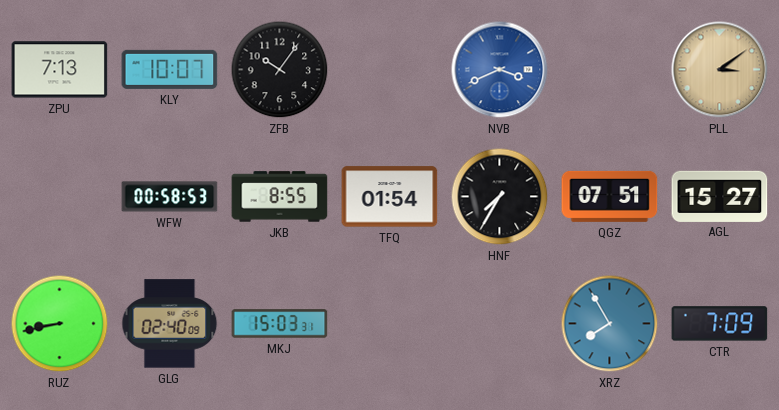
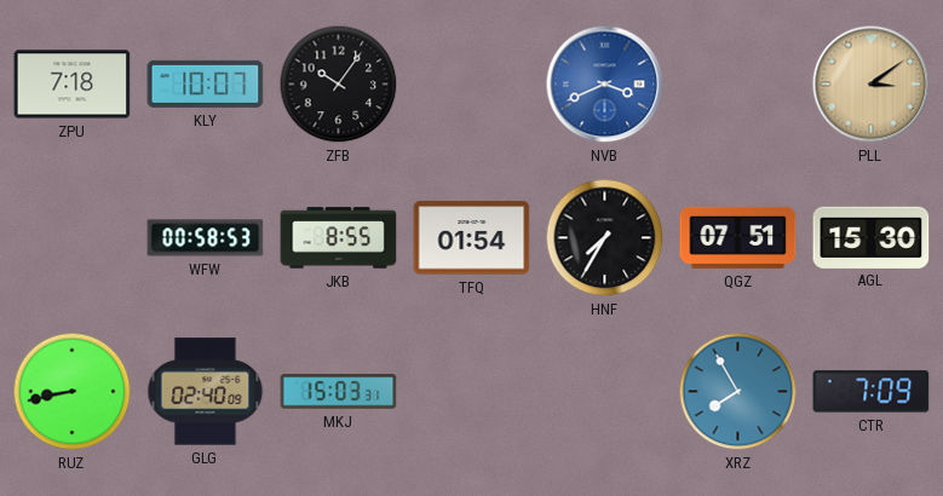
ZPU: 7:13 -> 7:18
AGL: 15:27 -> 15:30
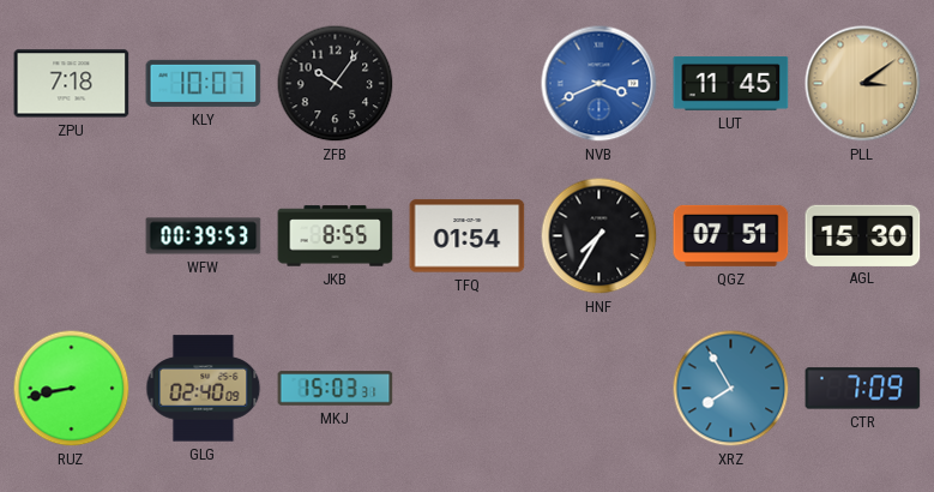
LUT: none -> 11:45
WFW: 00:58 -> 00:39
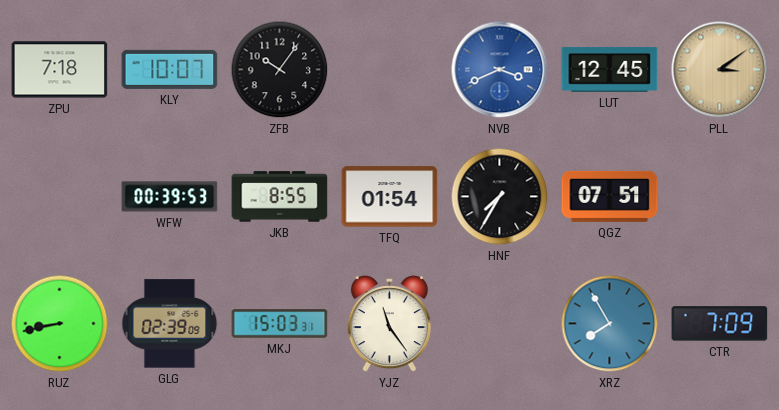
LUT: 11:45 -> 12:45
AGL: 15:30 -> none
GLG: 02:40 -> 02:39
YJZ: none -> 11:24
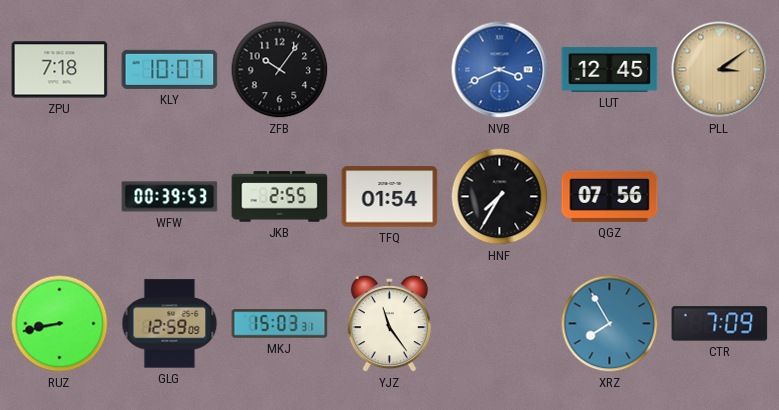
JKB: 8:55 -> 2:55
QGZ: 07:51 -> 07:56
GLG: 02:39 -> 12:59
